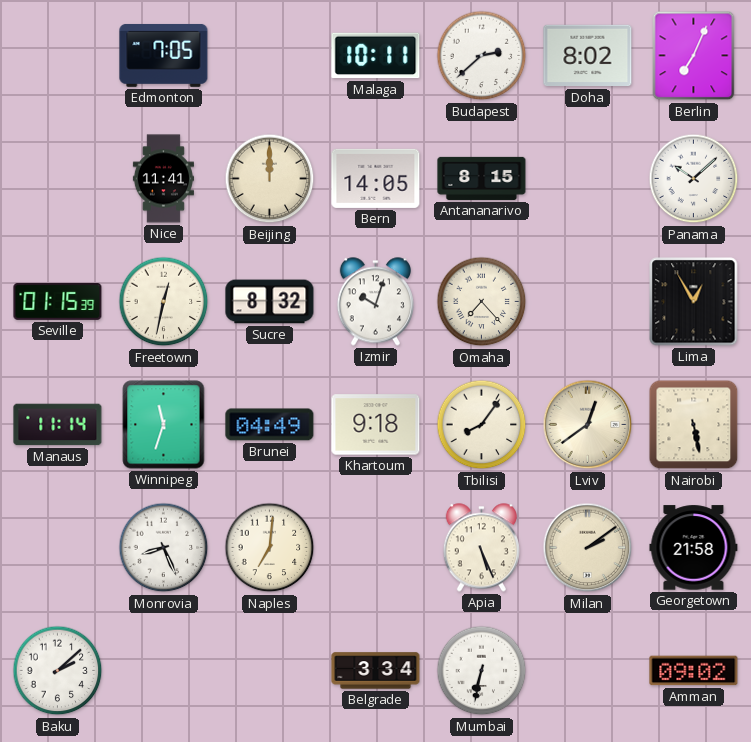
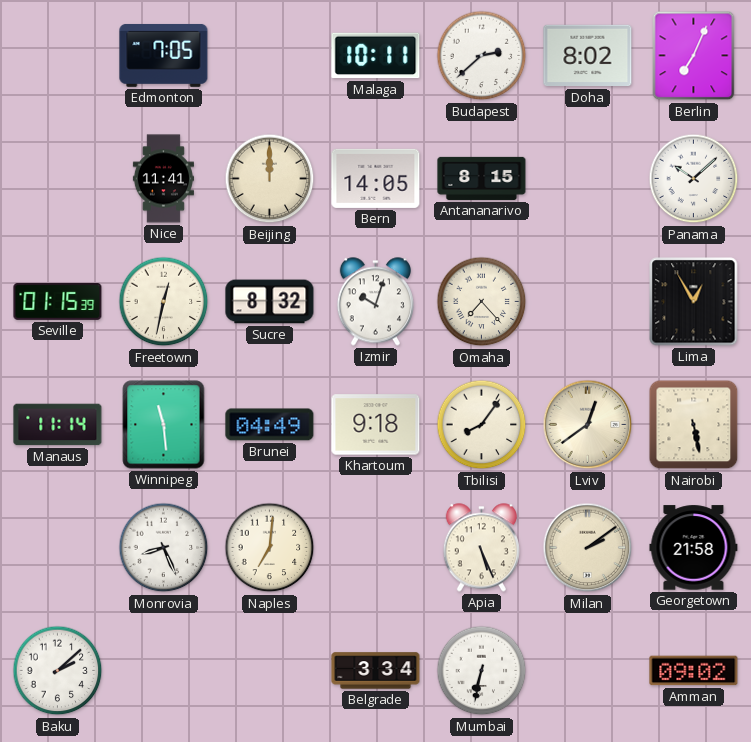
Winnipeg: 11:33 -> 11:29
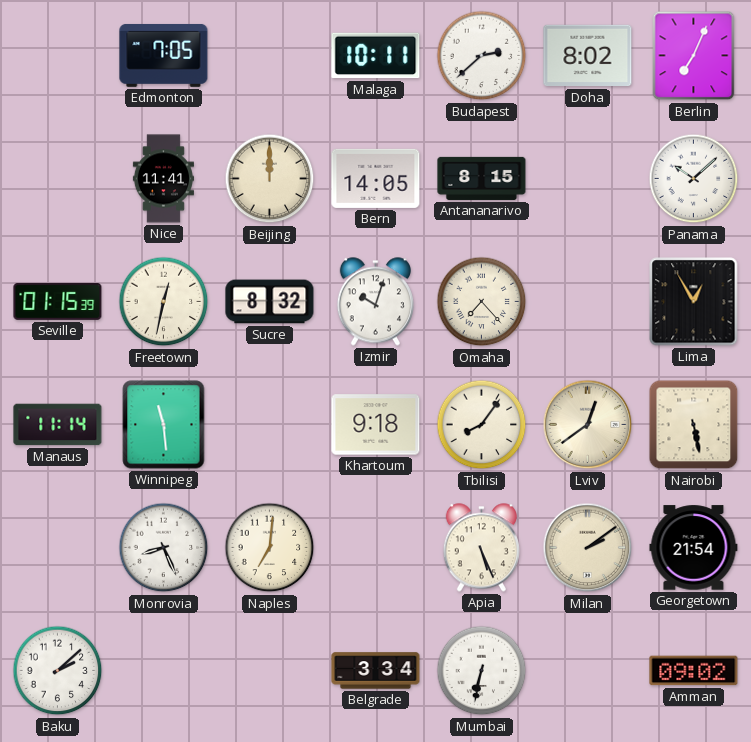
Brunei: 04:49 -> none
Georgetown: 21:58 -> 21:54
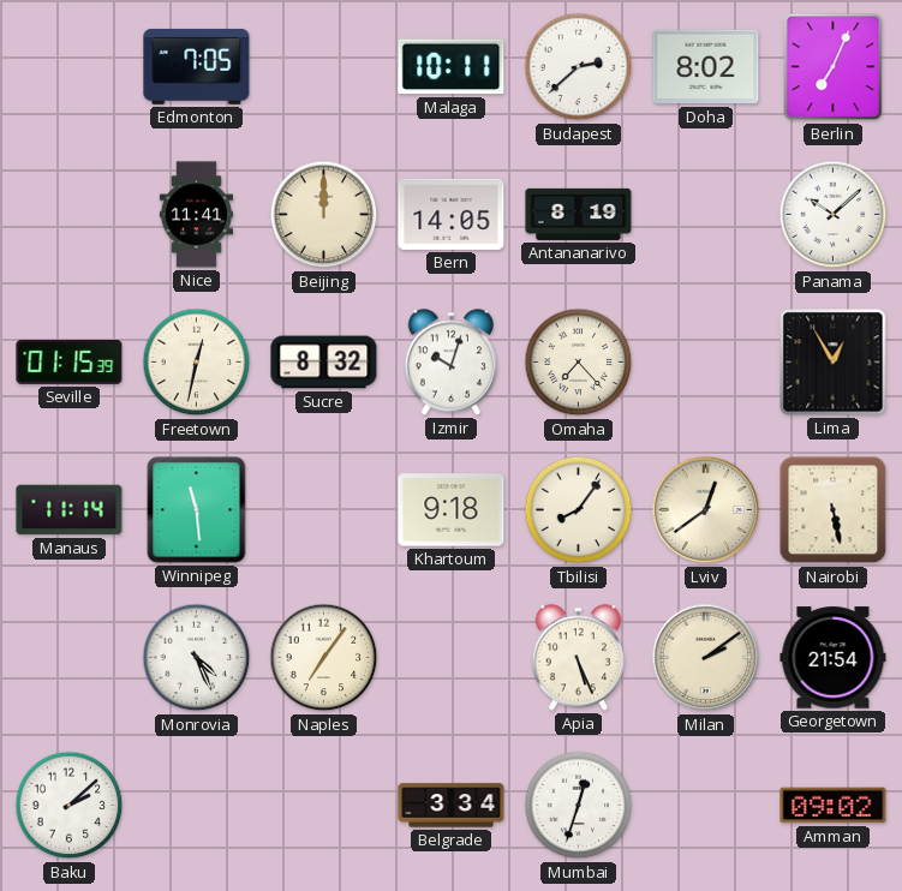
Antananarivo: 8:15 -> 8:19
Monrovia: 8:26 -> 4:26
Naples: 7:01 -> 7:06
Mumbai: 6:32 -> 12:33
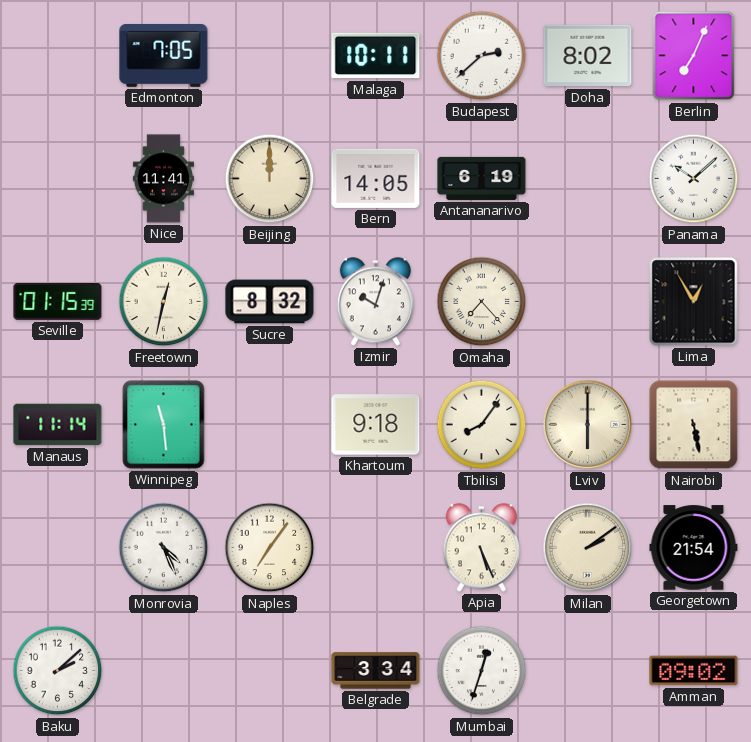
Antananarivo: 8:19 -> 6:19
Lviv: 12:39 -> 6:00
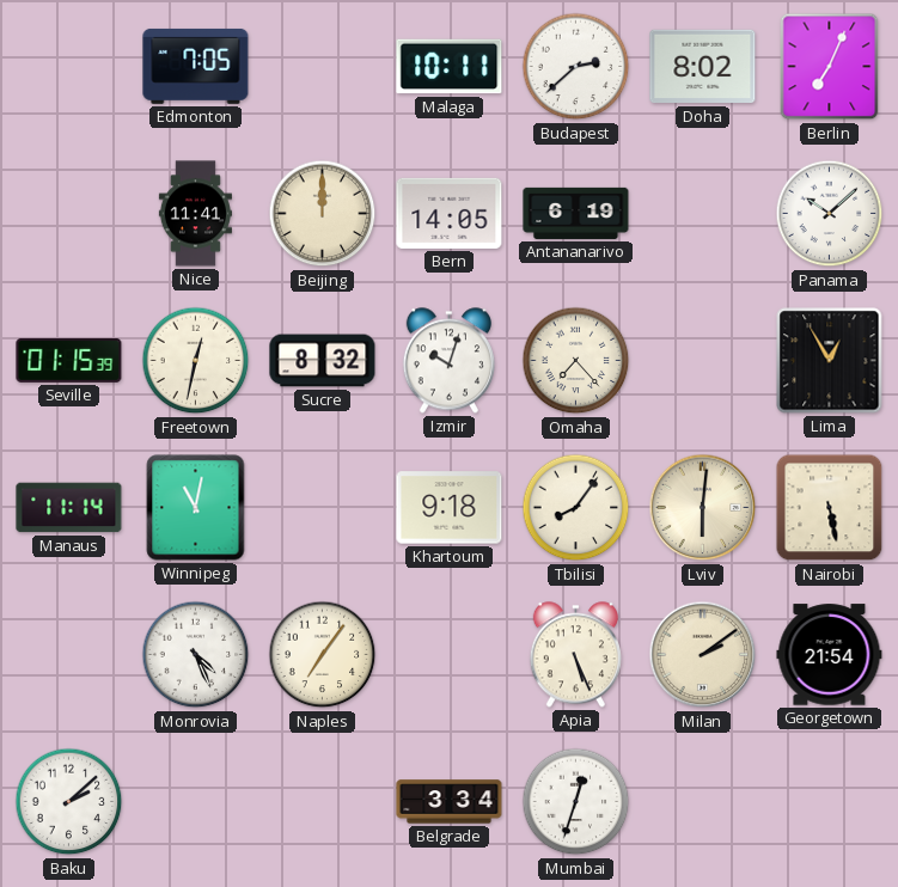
Winnipeg: 11:29 -> 11:02
Lviv: 6:00 -> 6:01
Amman: 09:02 -> none
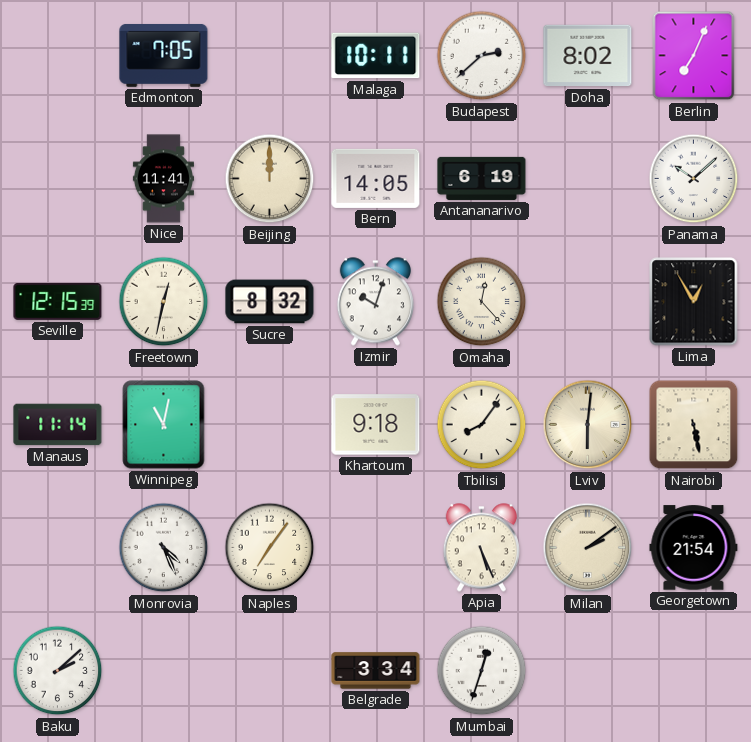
Seville: 01:15 -> 12:15
Omaha: 7:23 -> 12:23
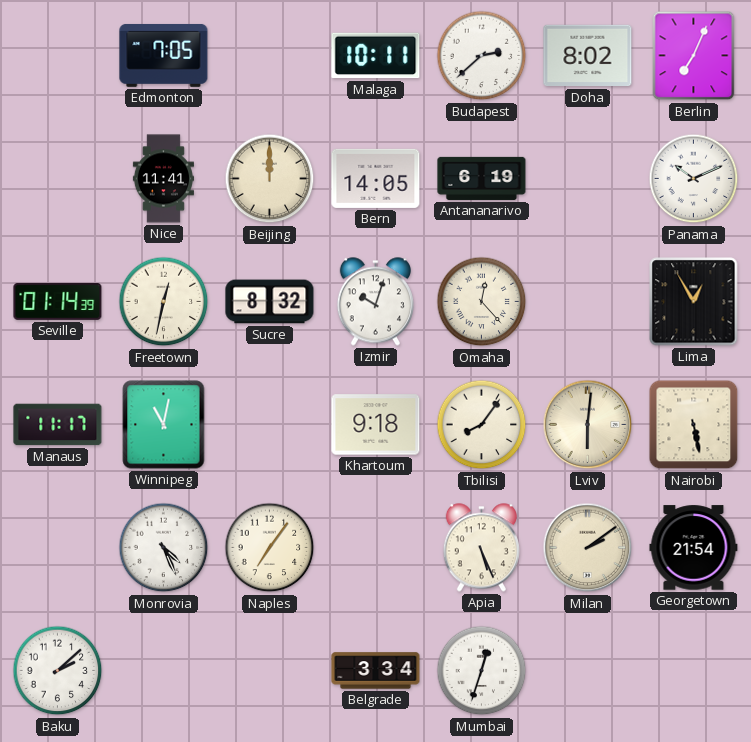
Panama: 10:08 -> 10:11
Seville: 12:15 -> 01:14
Manaus: 11:14 -> 11:17
